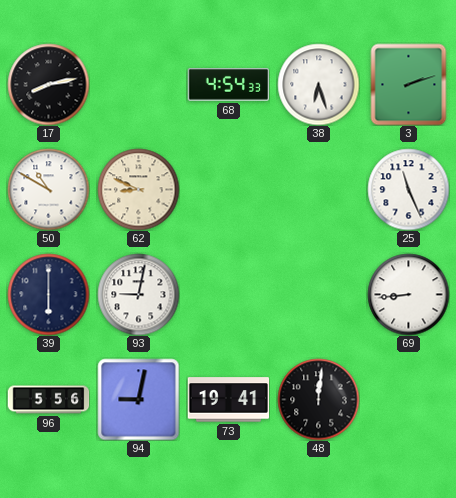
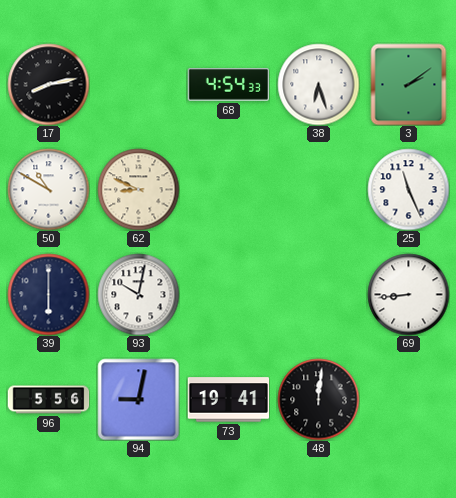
3: 2:12 -> 2:09
93: 9:02 -> 10:02
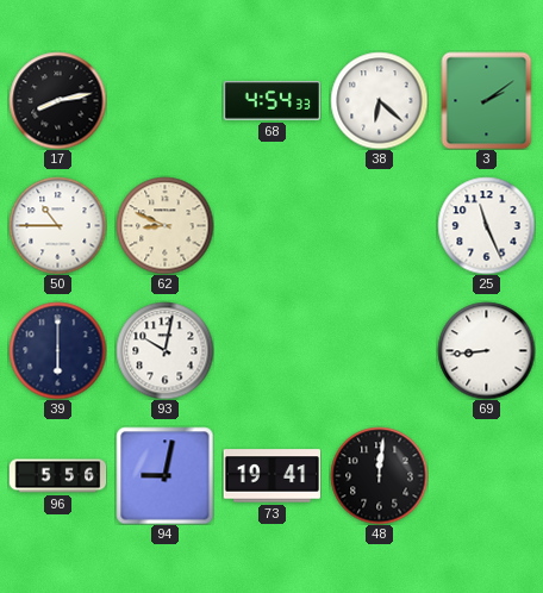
38: 6:27 -> 6:22
50: 10:50 -> 10:45
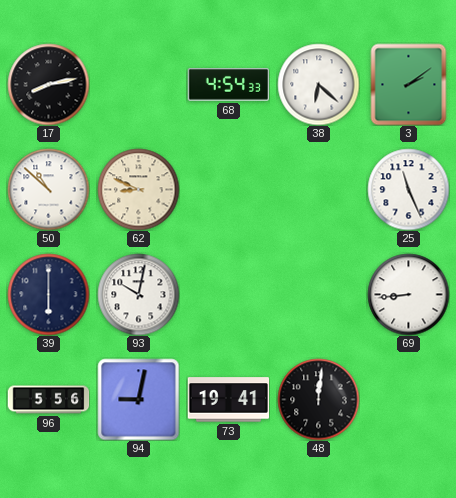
50: 10:45 -> 10:52
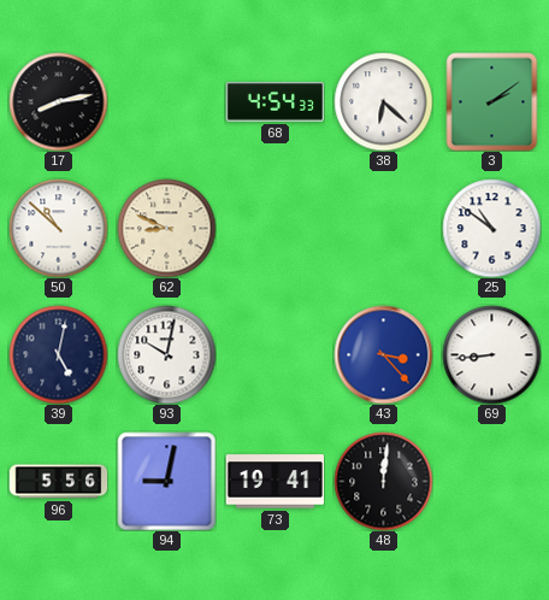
25: 11:26 -> 10:51
39: 6:00 -> 5:02
43: none -> 3:23
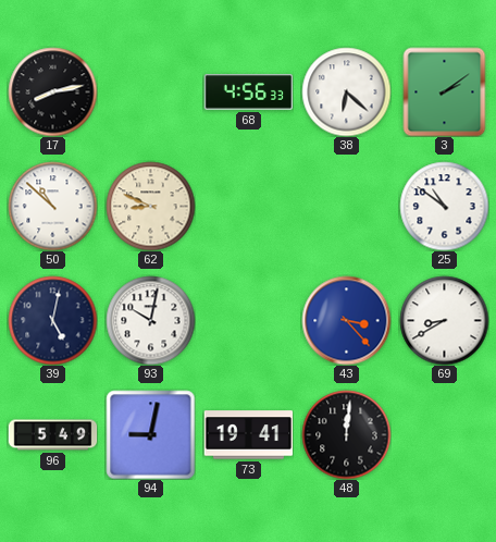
68: 4:54 -> 4:56
69: 8:44 -> 8:40
96: 5:56 -> 5:49
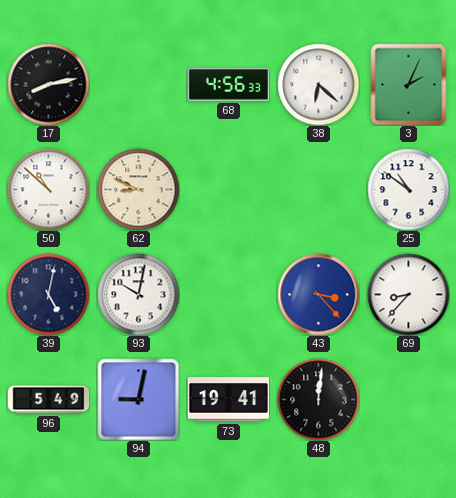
3: 2:09 -> 2:04
69: 8:40 -> 8:37
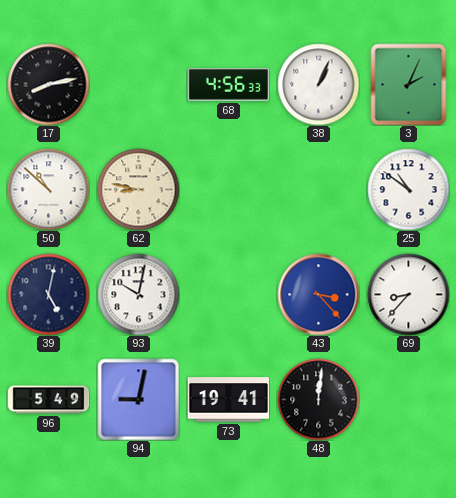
38: 6:22 -> 1:04
62: 8:49 -> 8:47
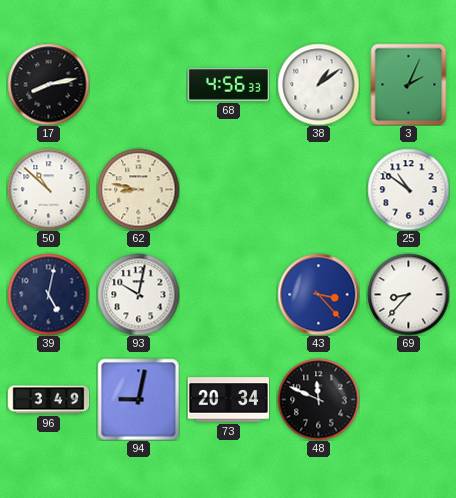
38: 1:04 -> 1:09
96: 5:49 -> 3:49
73: 19:41 -> 20:34
48: 12:01 -> 11:49
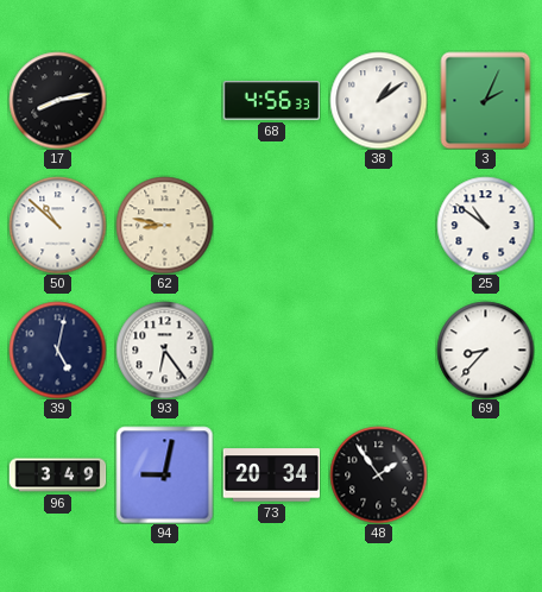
93: 10:02 -> 6:24
43: 3:23 -> none
48: 11:49 -> 1:54
